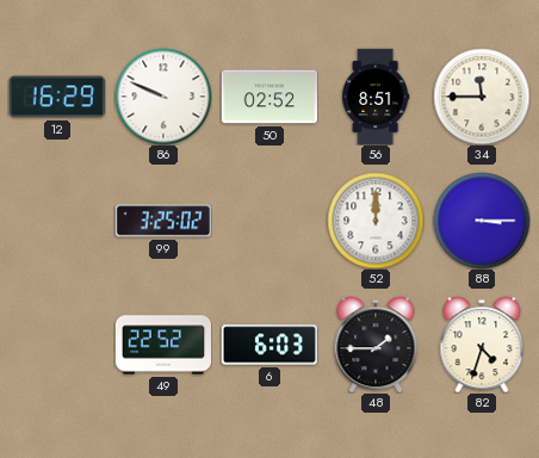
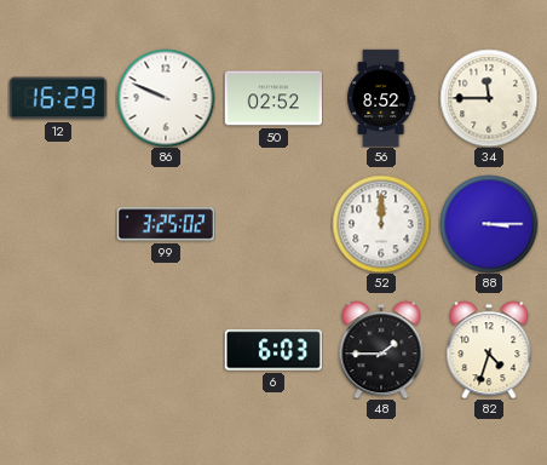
56: 8:51 -> 8:52
49: 22:52 -> none
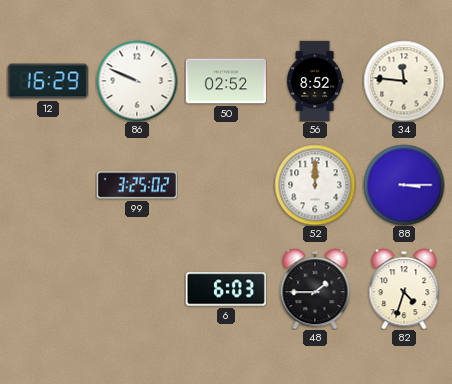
34: 11:45 -> 11:46
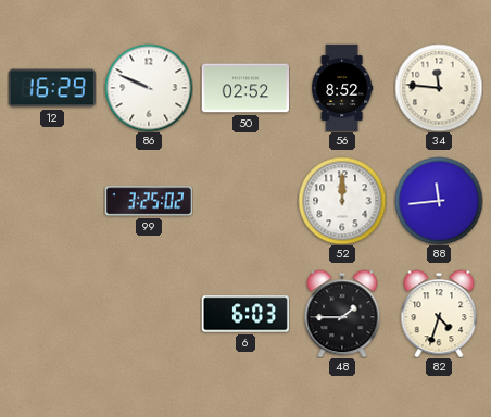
88: 3:15 -> 11:44
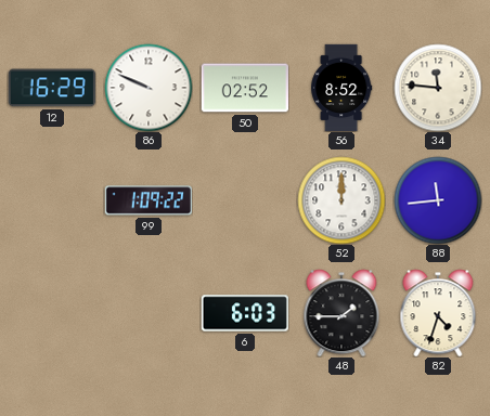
99: 3:25 -> 1:09
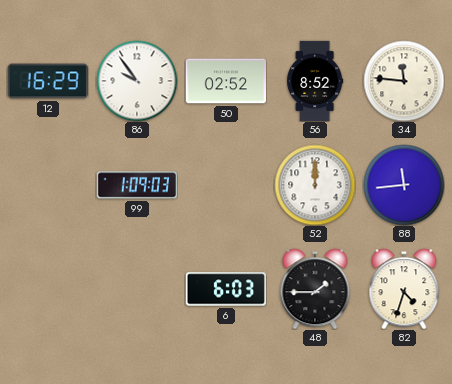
86: 9:49 -> 9:54
99: 1:09:22 -> 1:09:03
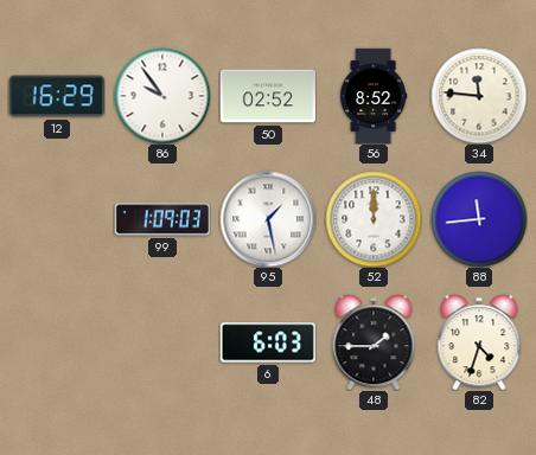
95: none -> 1:28
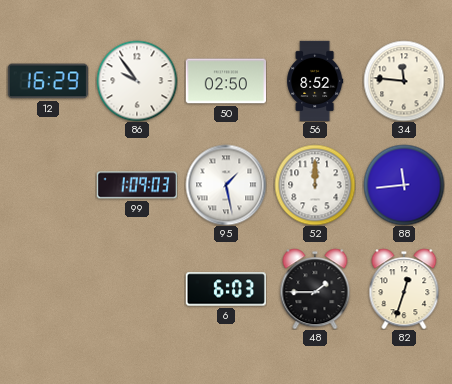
50: 02:52 -> 02:50
82: 4:33 -> 12:33
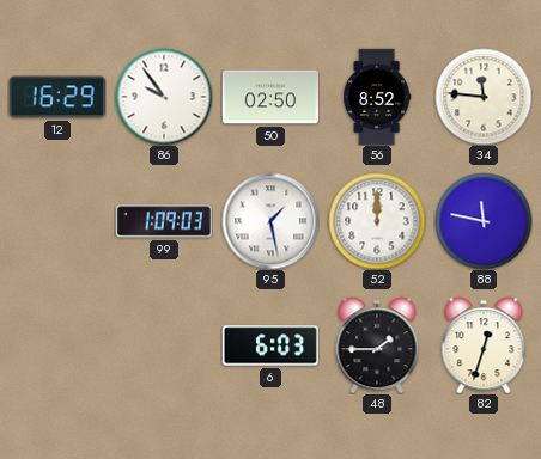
88: 11:44 -> 11:47
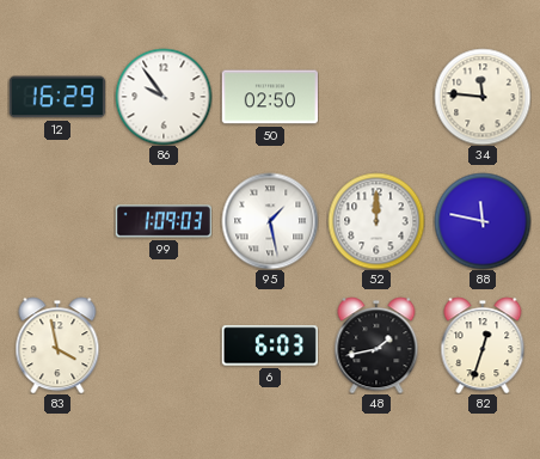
56: 8:52 -> none
83: none -> 3:58
48: 1:45 -> 1:43
